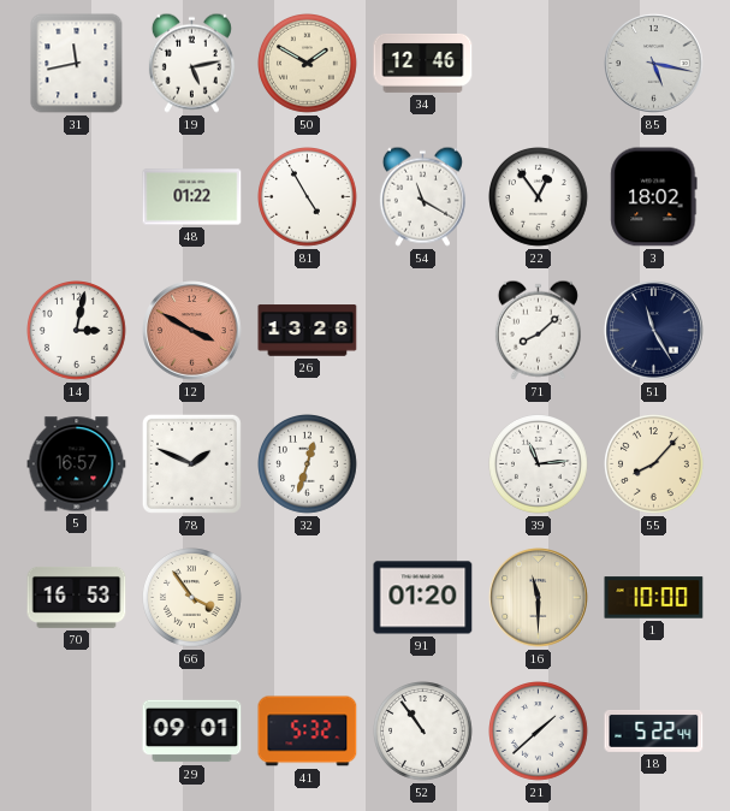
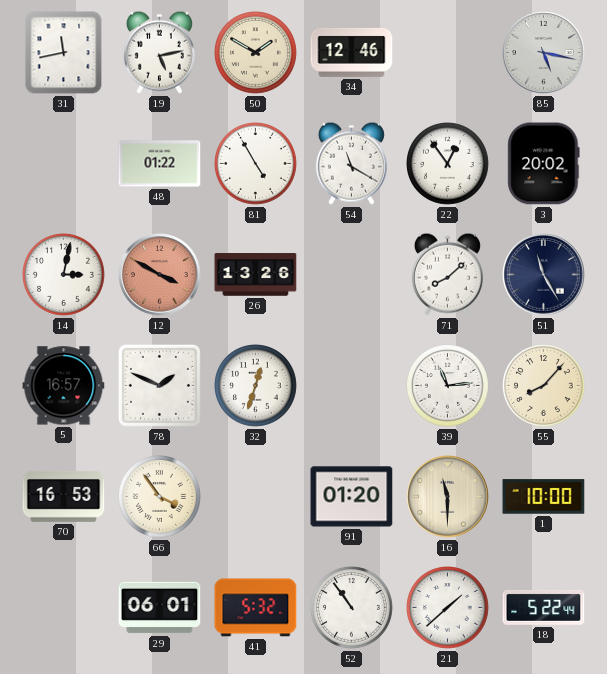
3: 18:02 -> 20:02
29: 09:01 -> 06:01
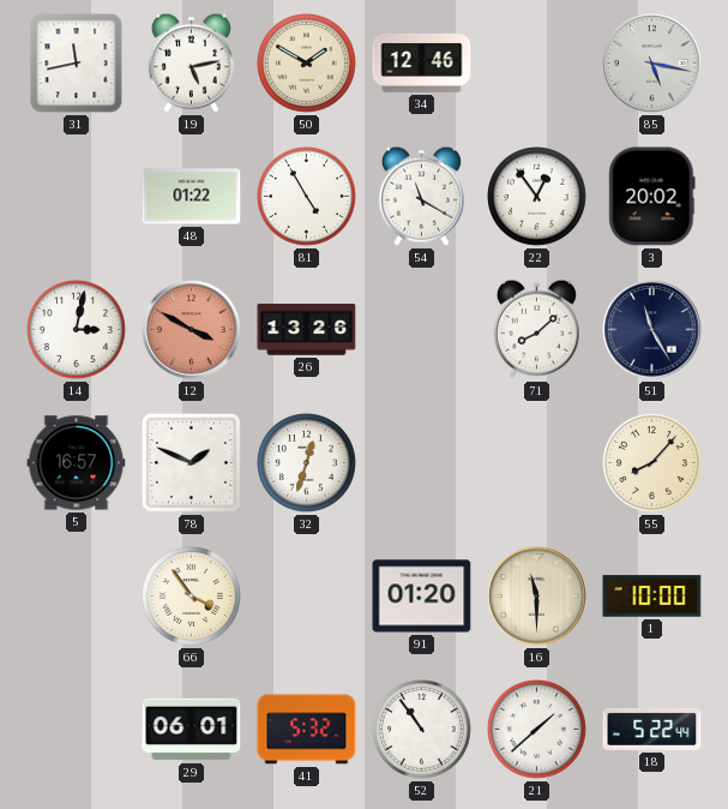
39: 11:14 -> none
70: 16:53 -> none
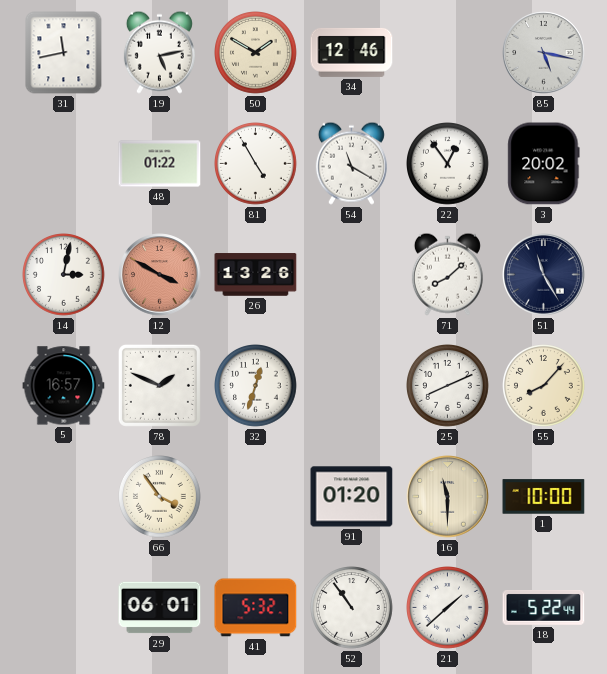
25: none -> 8:11
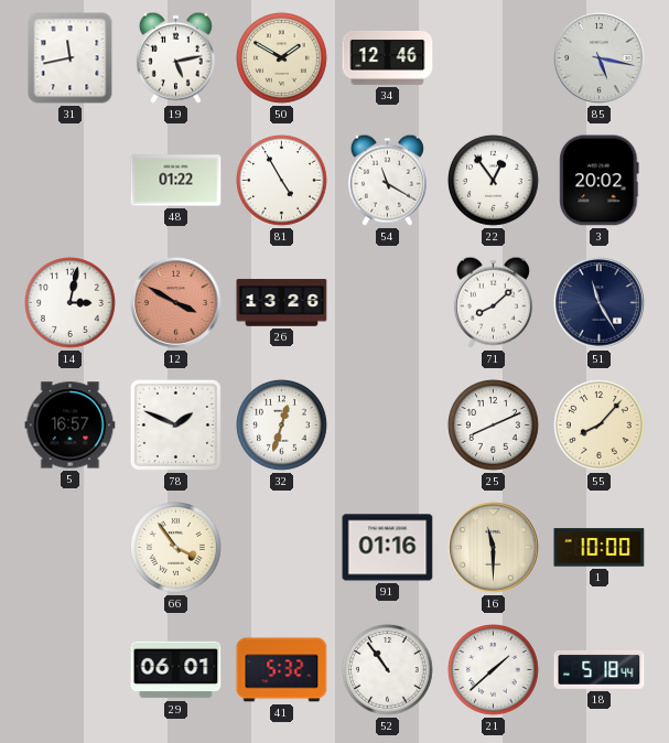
91: 01:20 -> 01:16
18: 5:22 -> 5:18
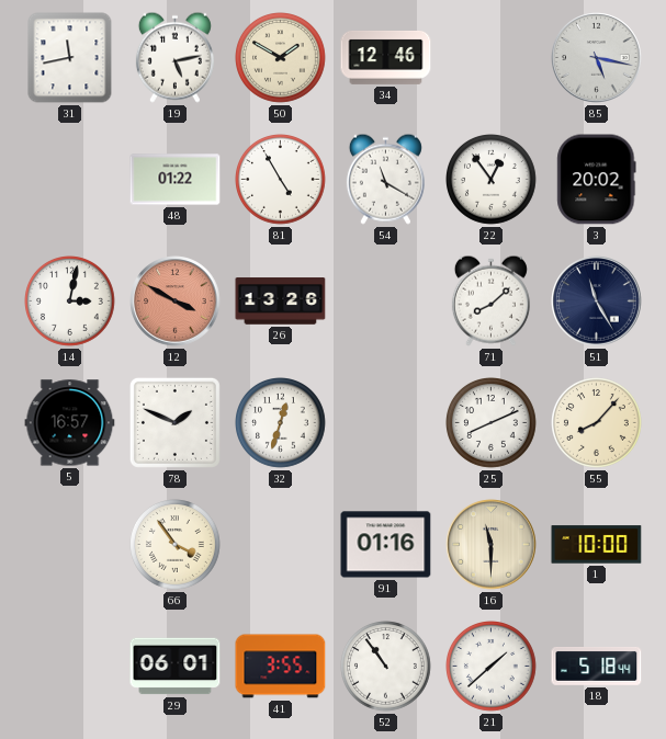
41: 5:32 -> 3:55
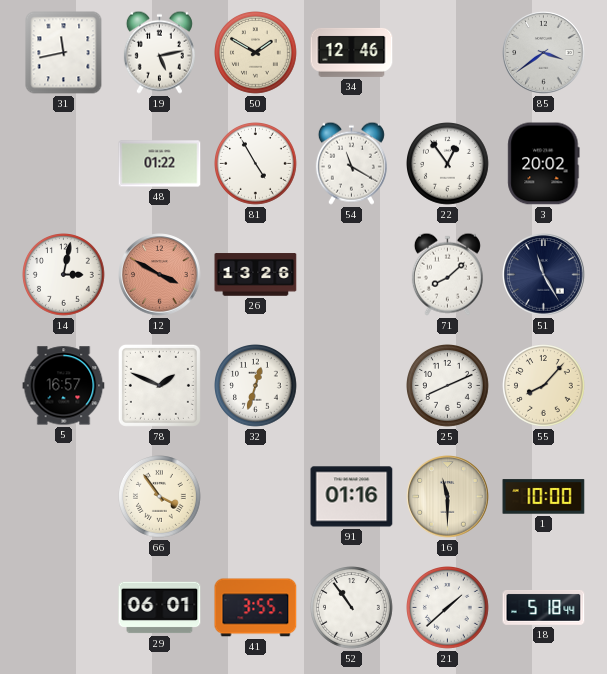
85: 5:17 -> 3:39
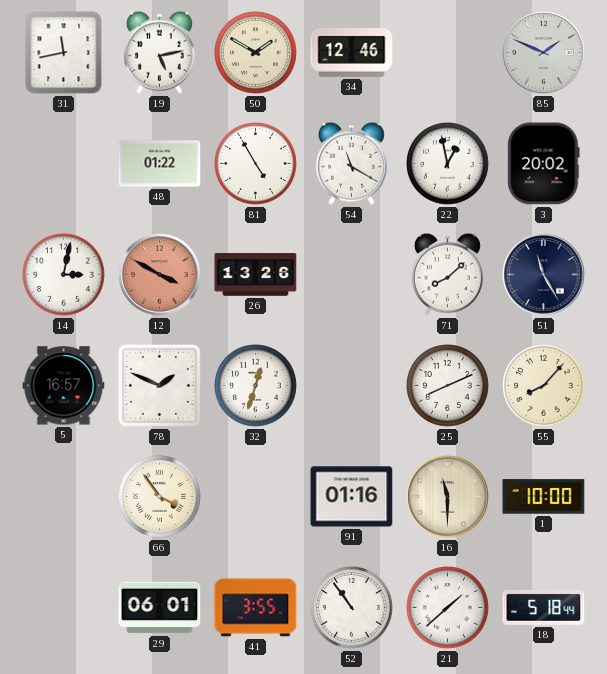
85: 3:39 -> 1:49
22: 12:54 -> 12:58
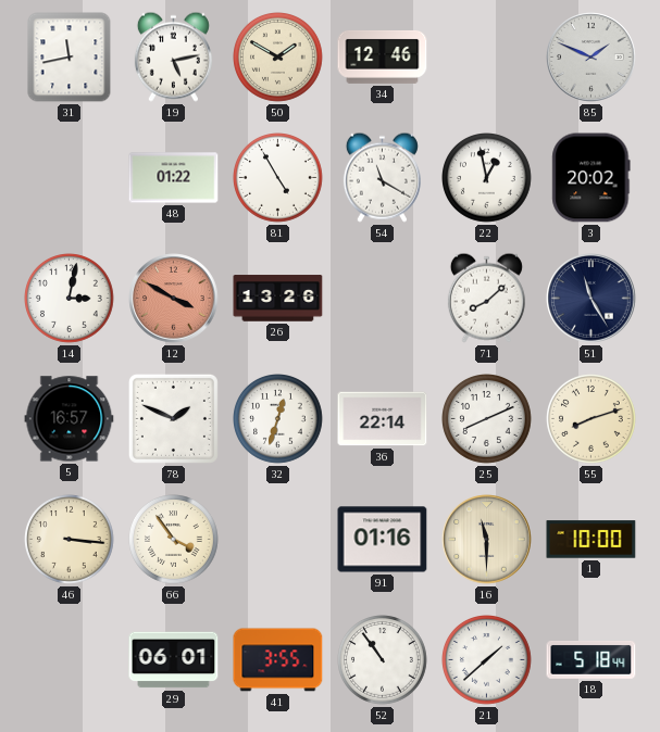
36: none -> 22:14
55: 8:07 -> 8:12
46: none -> 3:16
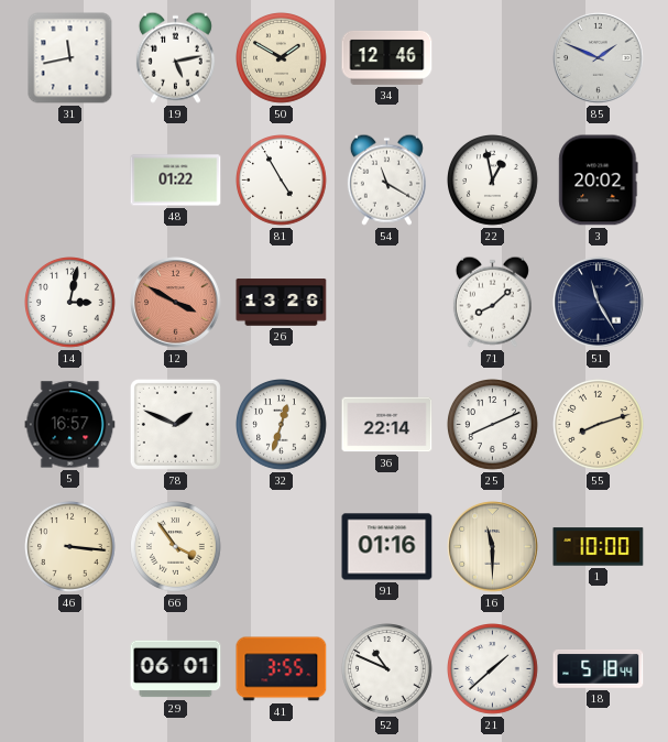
52: 10:54 -> 10:49
